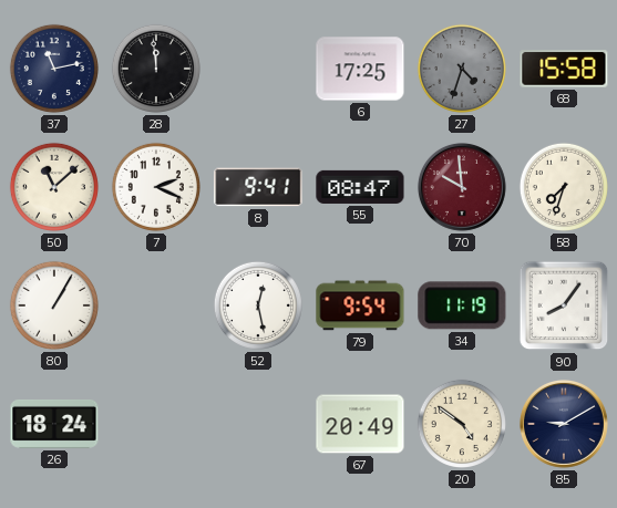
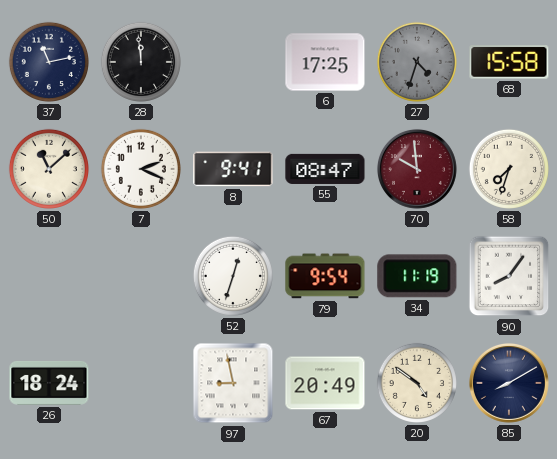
80: 1:05 -> none
52: 12:28 -> 12:33
97: none -> 8:58
85: 9:10 -> 8:10
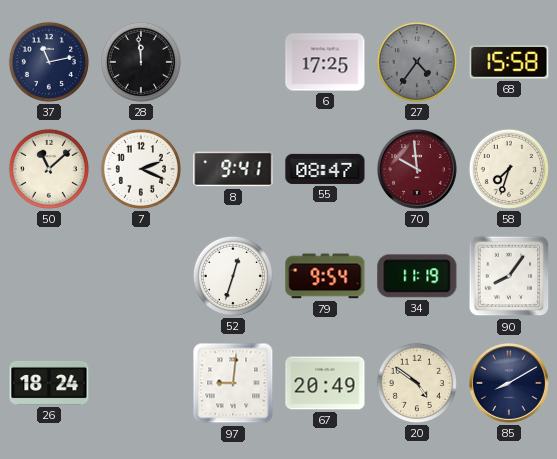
27: 4:33 -> 4:36
97: 8:58 -> 9:01
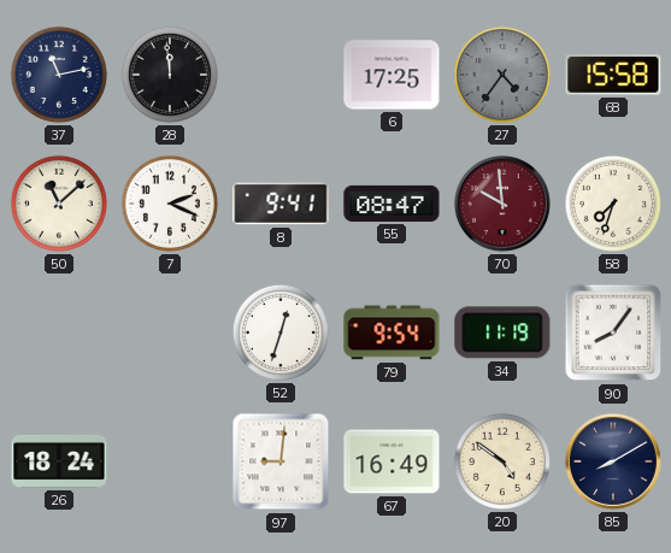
67: 20:49 -> 16:49
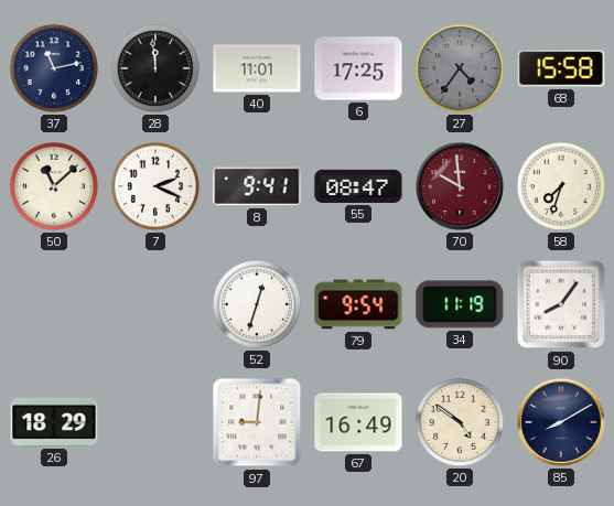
40: none -> 11:01
26: 18:24 -> 18:29
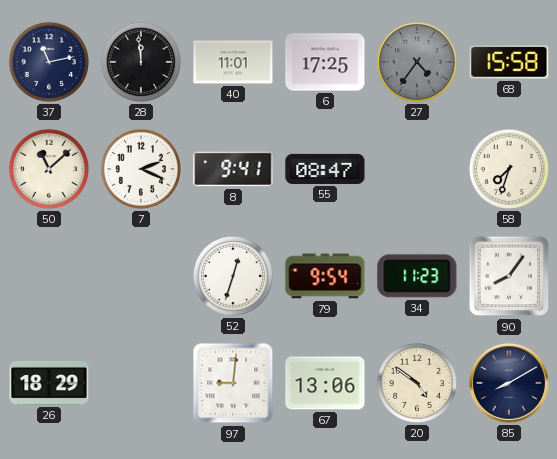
70: 9:59 -> none
34: 11:19 -> 11:23
67: 16:49 -> 13:06
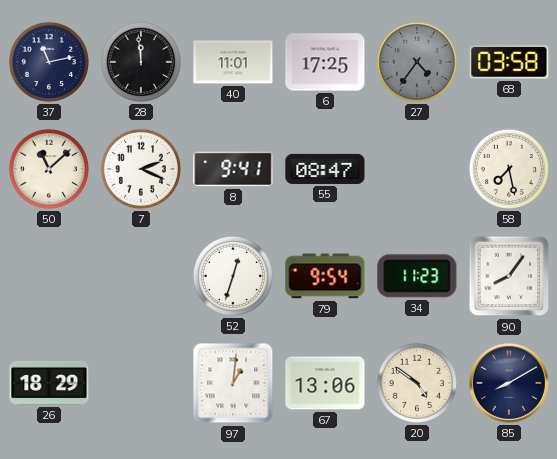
68: 15:58 -> 03:58
58: 7:33 -> 7:28
97: 9:01 -> 1:01
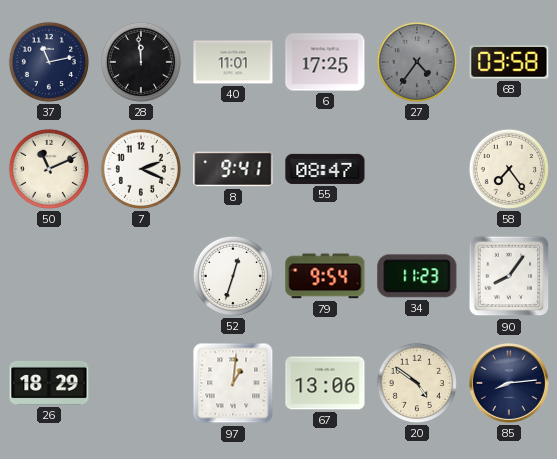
50: 11:08 -> 11:11
58: 7:28 -> 7:24
85: 8:10 -> 8:14
